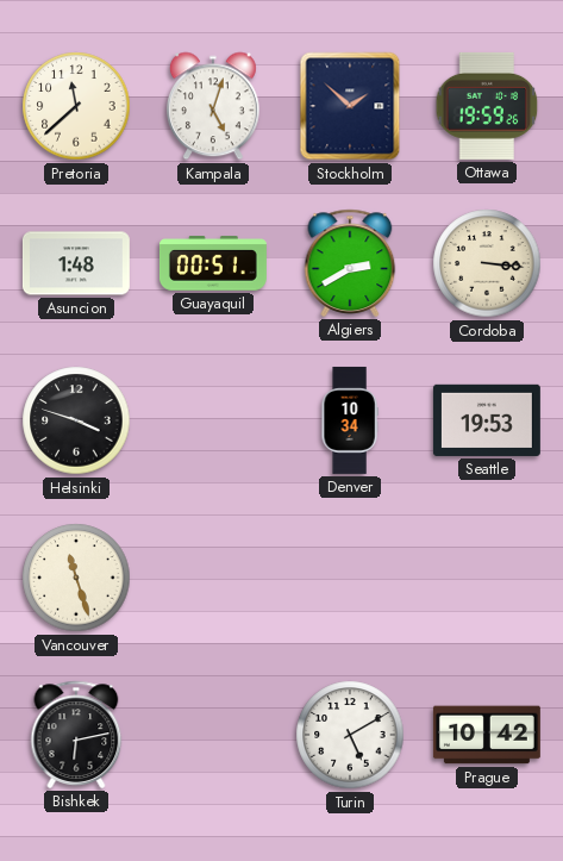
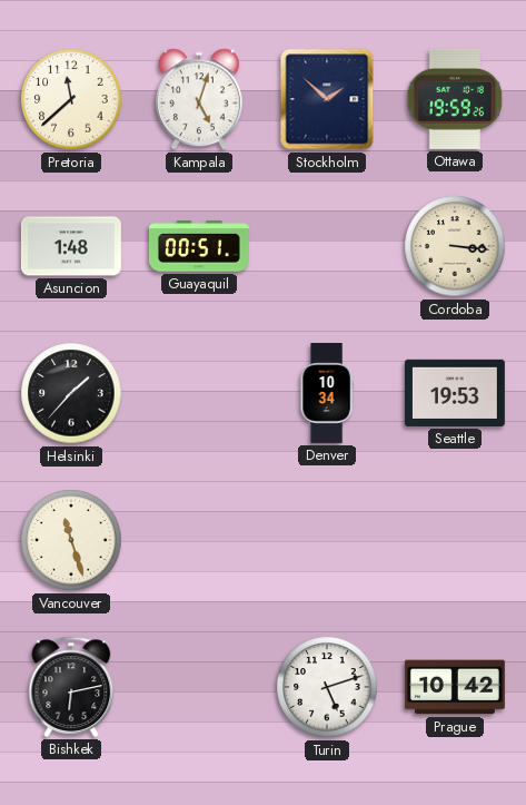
Algiers: 2:40 -> none
Helsinki: 3:48 -> 1:37
Turin: 5:10 -> 5:12
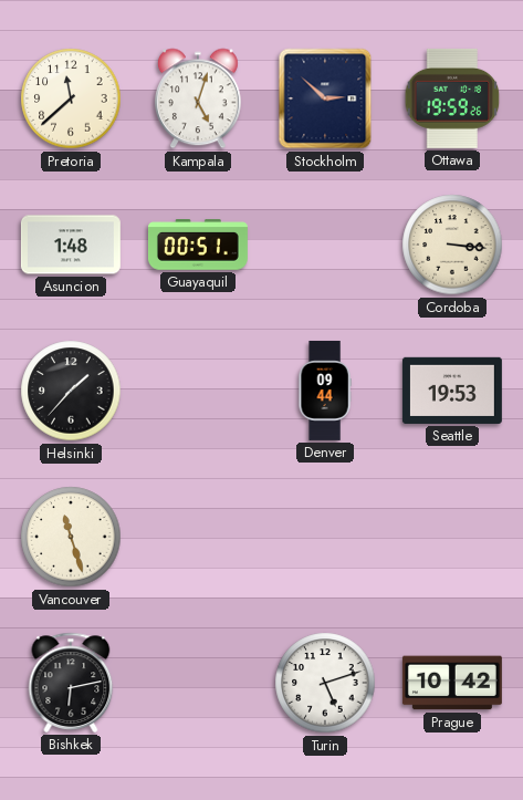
Stockholm: 1:52 -> 2:52
Denver: 10:34 -> 09:44
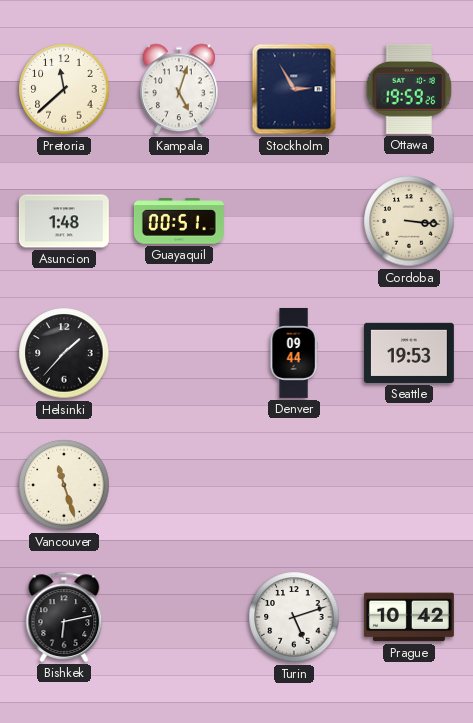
Stockholm: 2:52 -> 2:55
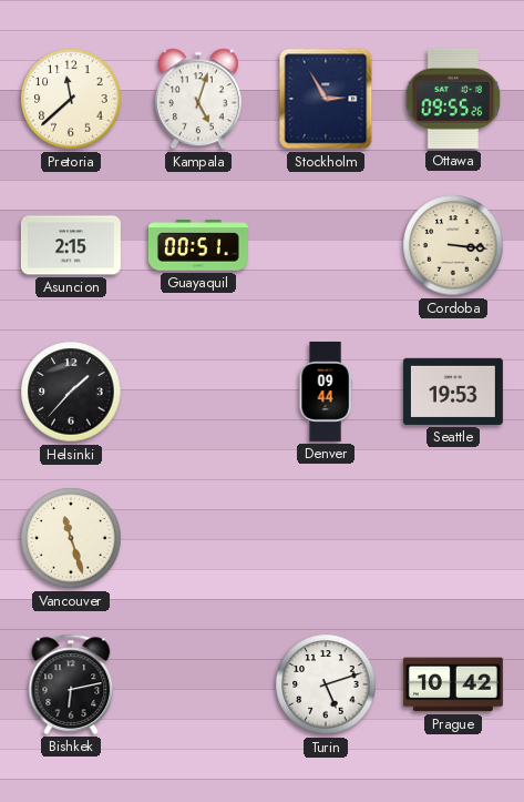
Ottawa: 19:59 -> 09:55
Asuncion: 1:48 -> 2:15
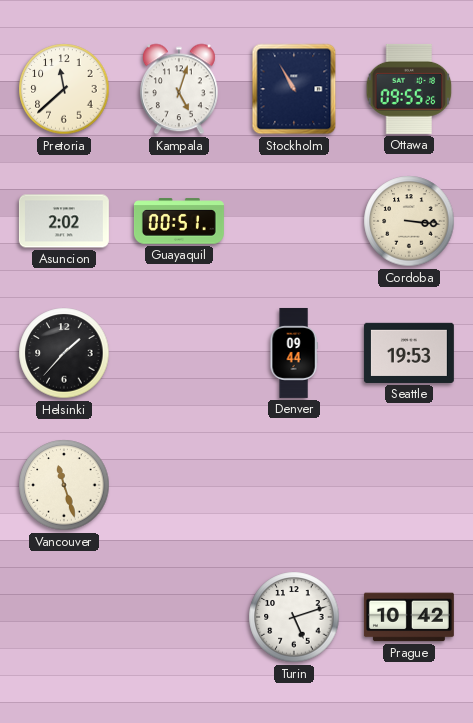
Stockholm: 2:55 -> 10:55
Asuncion: 2:15 -> 2:02
Bishkek: 6:13 -> none
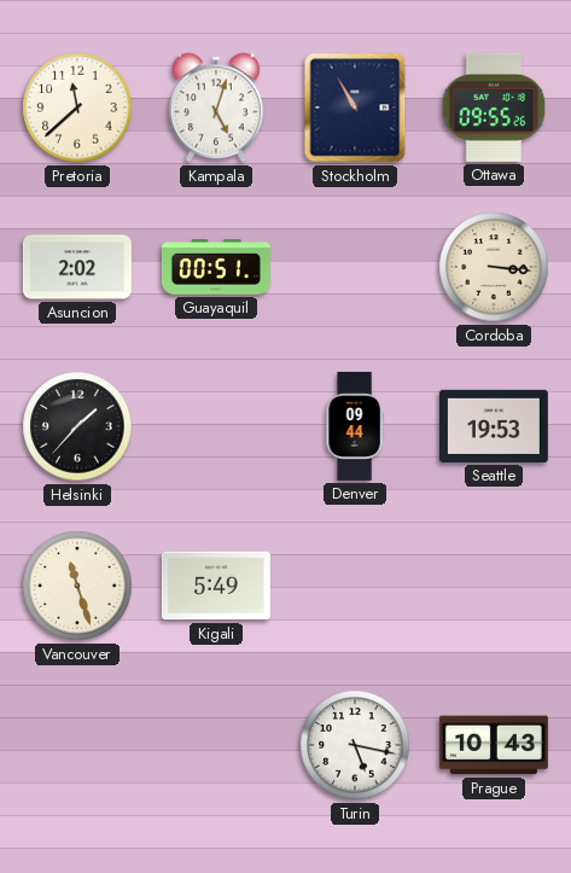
Kigali: none -> 5:49
Turin: 5:12 -> 5:17
Prague: 10:42 -> 10:43
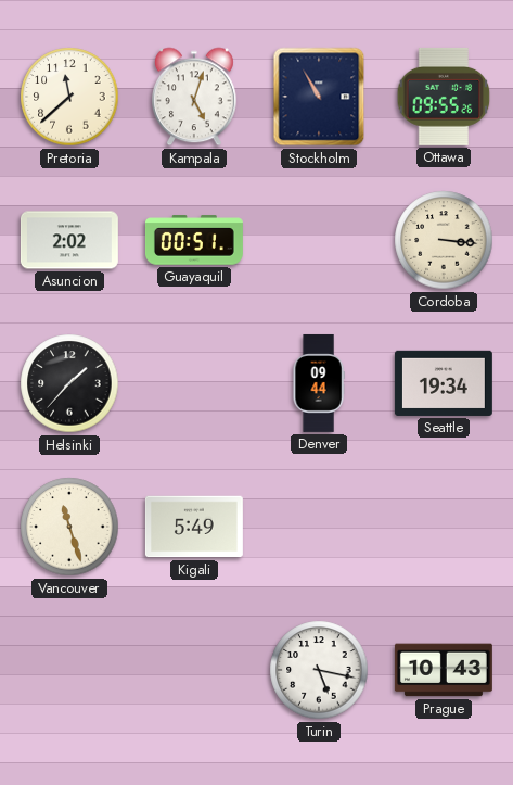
Seattle: 19:53 -> 19:34
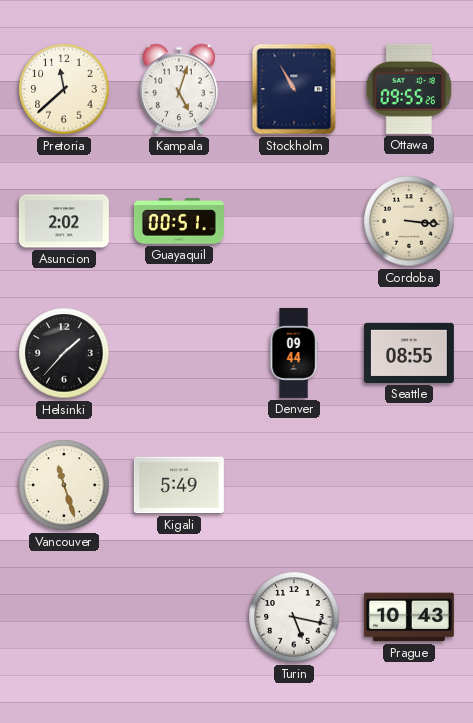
Seattle: 19:34 -> 08:55
